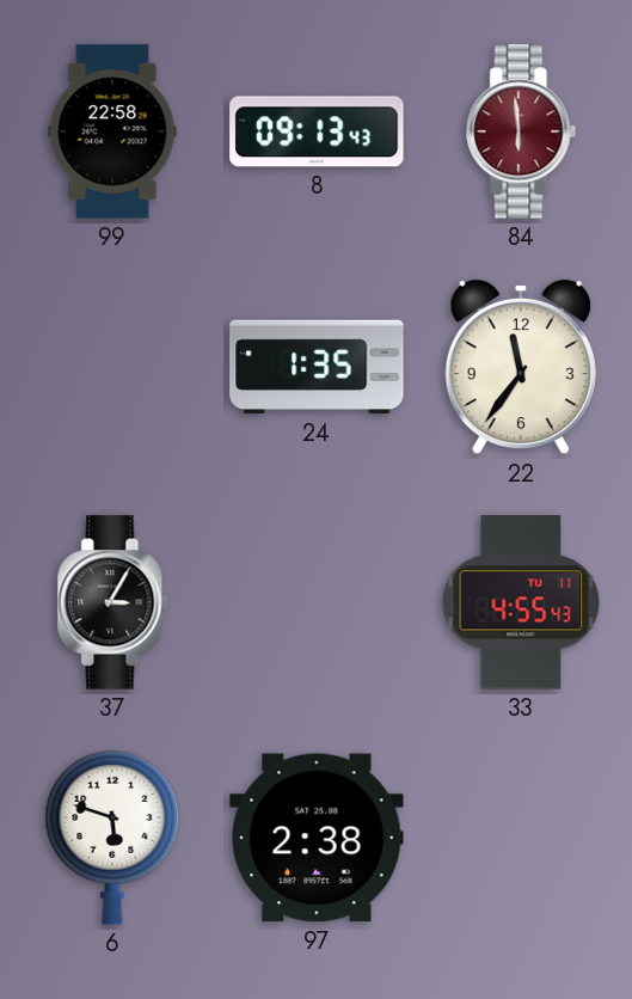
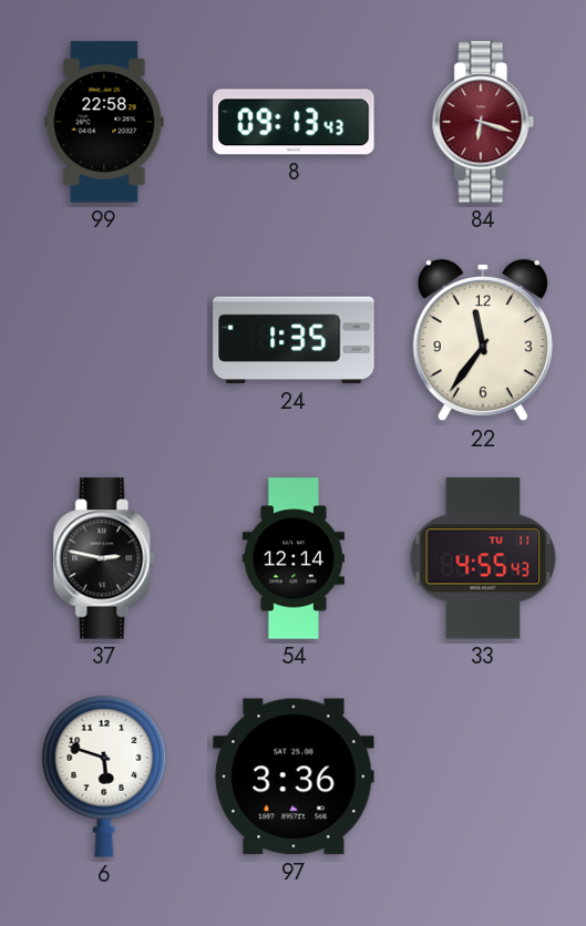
84: 5:59 -> 6:18
37: 3:05 -> 2:47
54: none -> 12:14
97: 2:38 -> 3:36
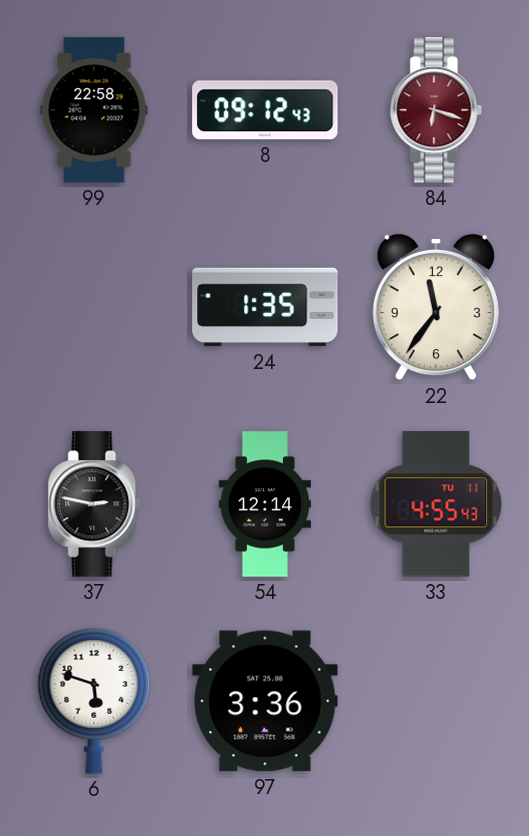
8: 09:13 -> 09:12
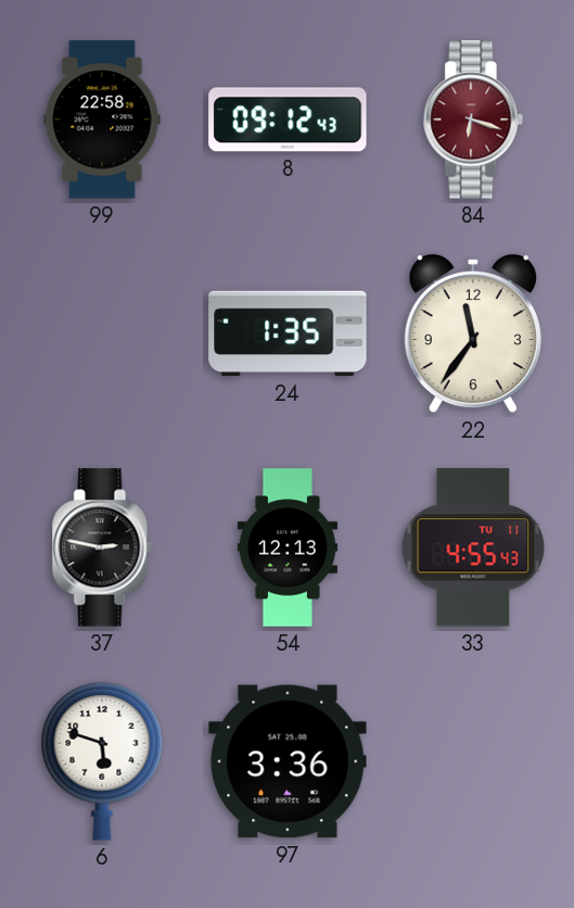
54: 12:14 -> 12:13
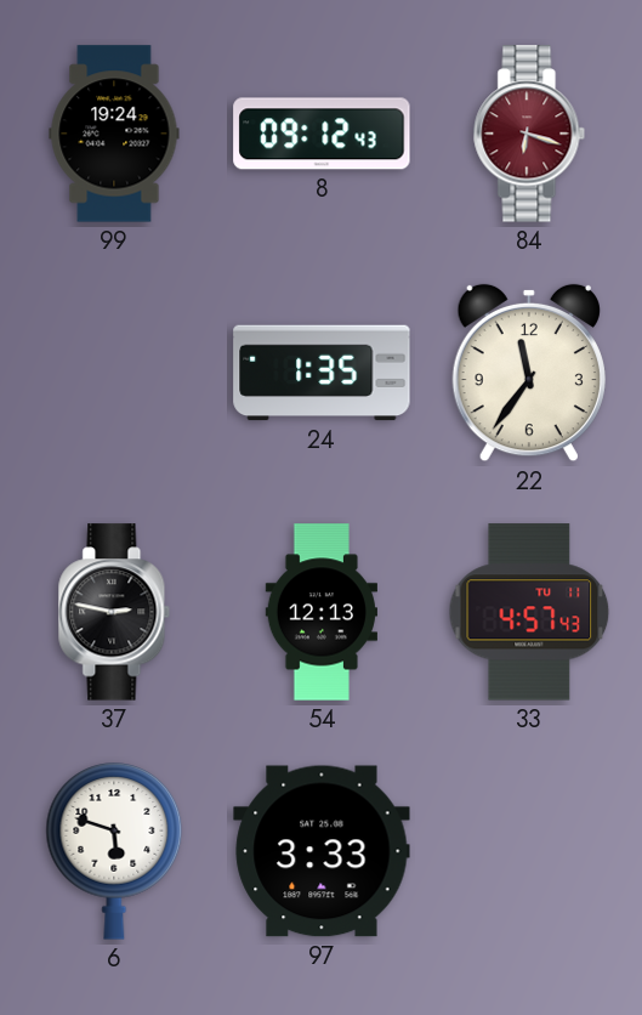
99: 22:58 -> 19:24
33: 4:55 -> 4:57
97: 3:36 -> 3:33
